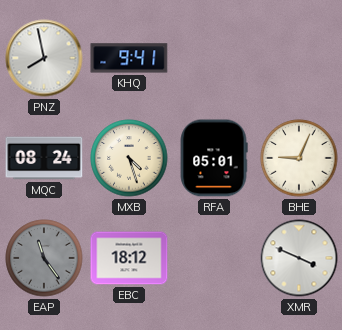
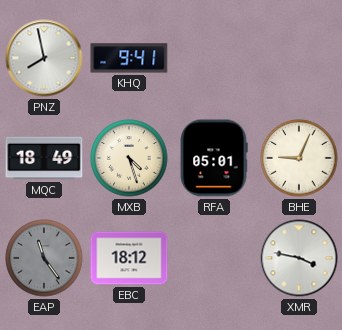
MQC: 08:24 -> 18:49
XMR: 3:49 -> 3:47
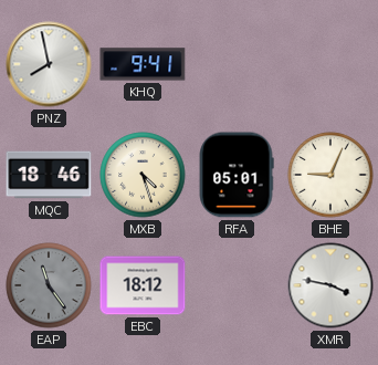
MQC: 18:49 -> 18:46
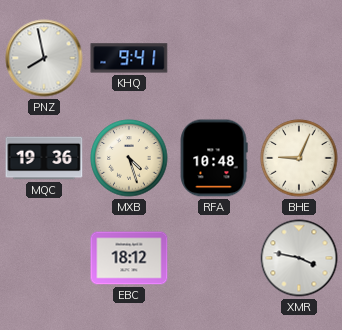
MQC: 18:46 -> 19:36
RFA: 05:01 -> 10:48
EAP: 11:24 -> none
